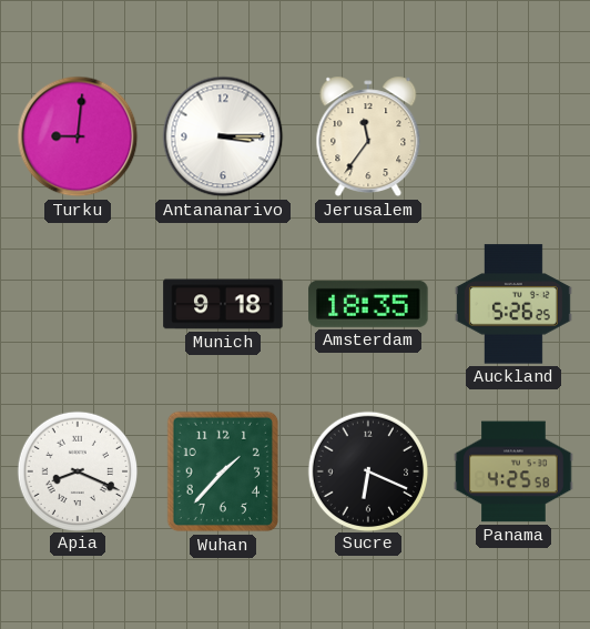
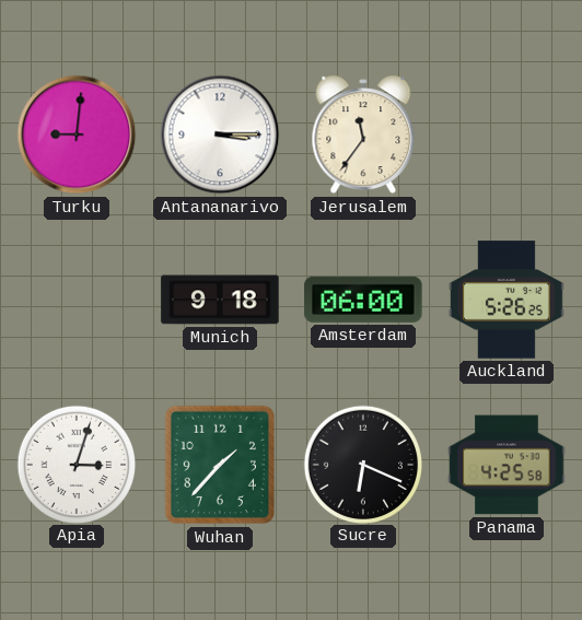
Amsterdam: 18:35 -> 06:00
Apia: 8:19 -> 3:03
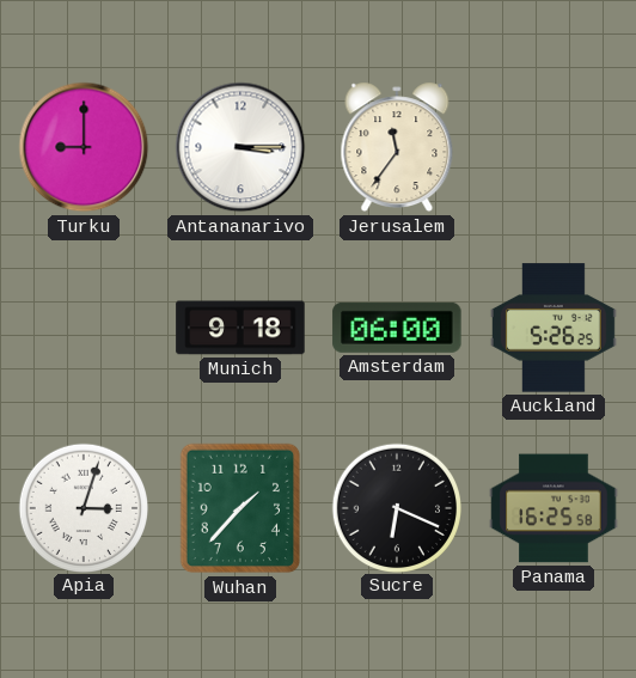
Turku: 9:01 -> 9:00
Panama: 4:25 -> 16:25
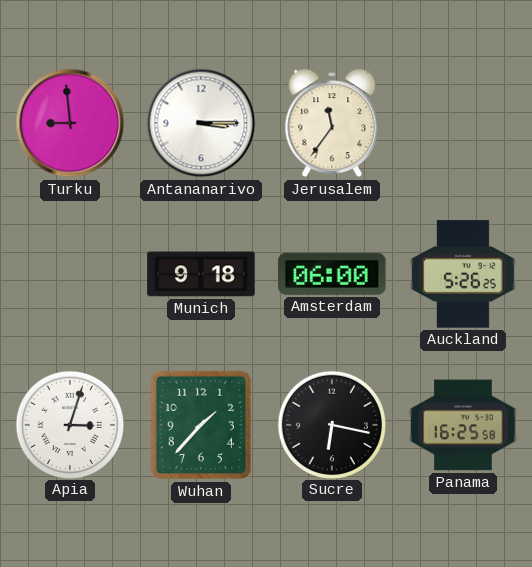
Turku: 9:00 -> 8:59
Sucre: 6:19 -> 6:17
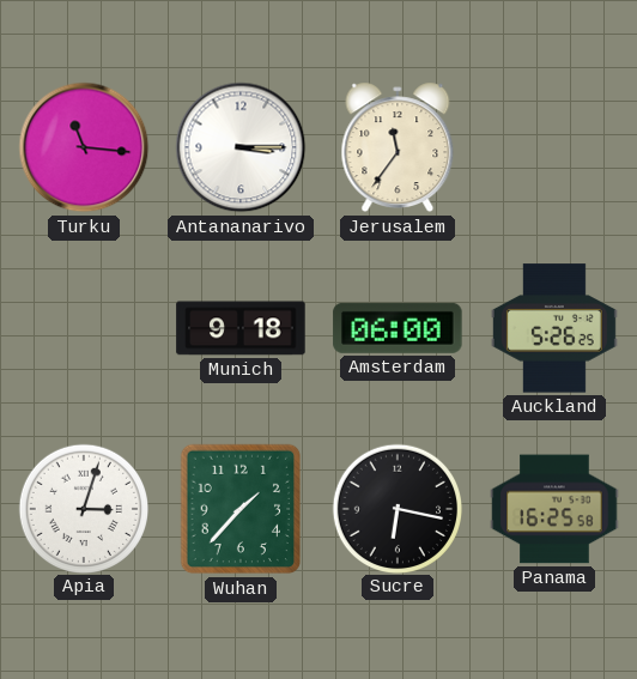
Turku: 8:59 -> 11:16
